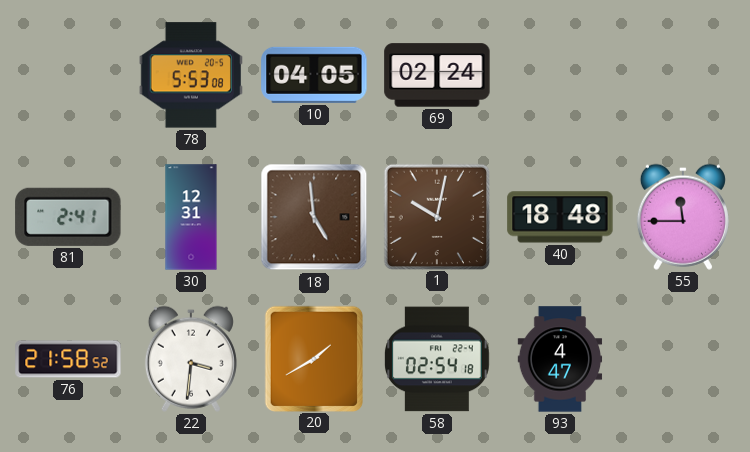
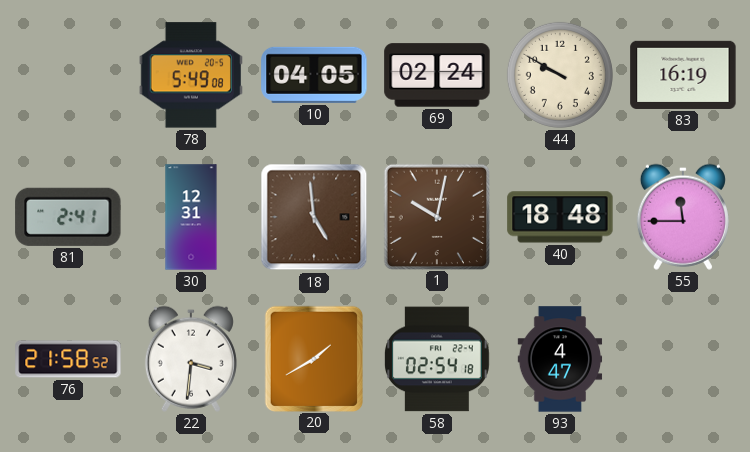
78: 5:53 -> 5:49
44: none -> 9:50
83: none -> 16:19
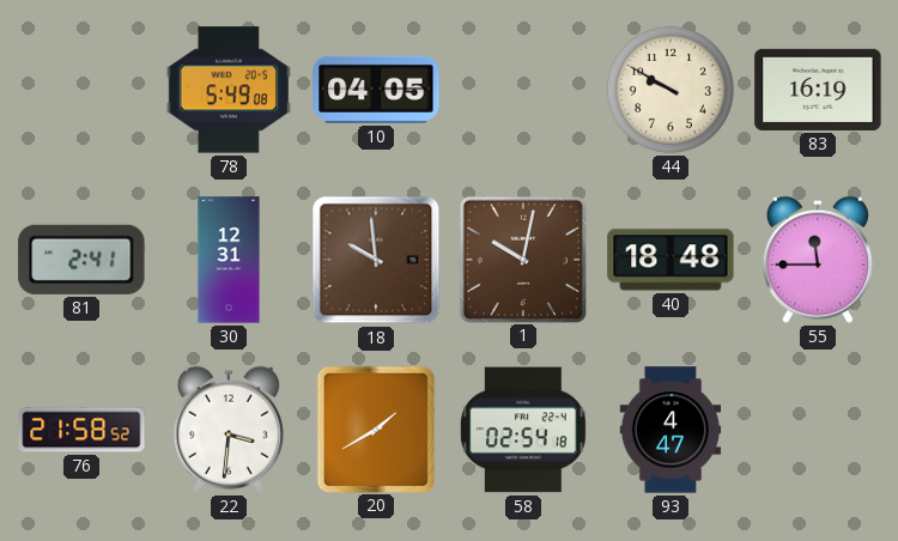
69: 02:24 -> none
18: 4:59 -> 9:59
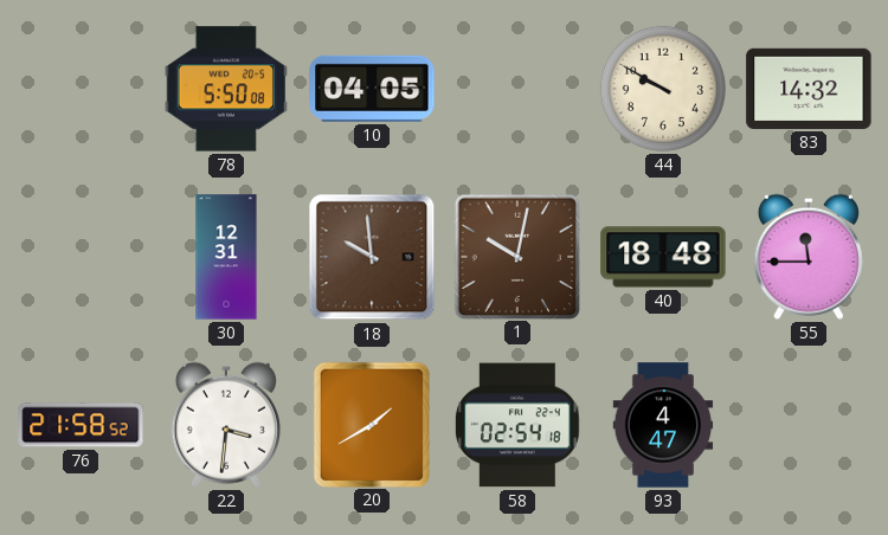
78: 5:49 -> 5:50
83: 16:19 -> 14:32
81: 2:41 -> none
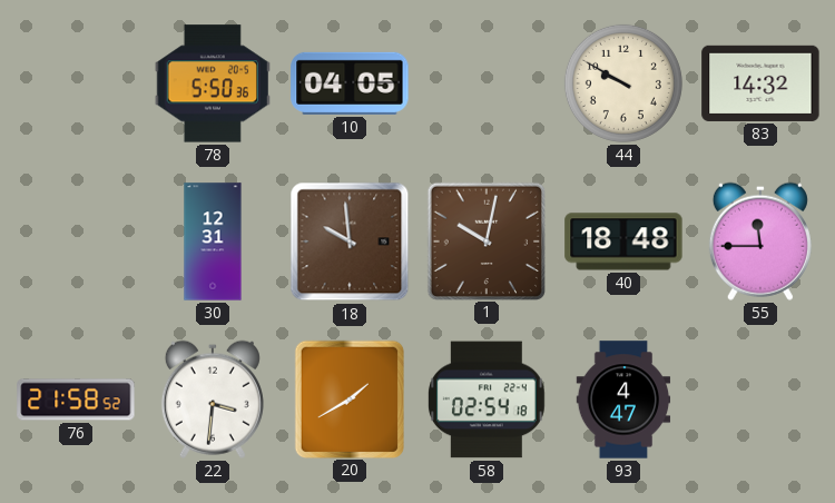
78: 5:50:08 -> 5:50:36
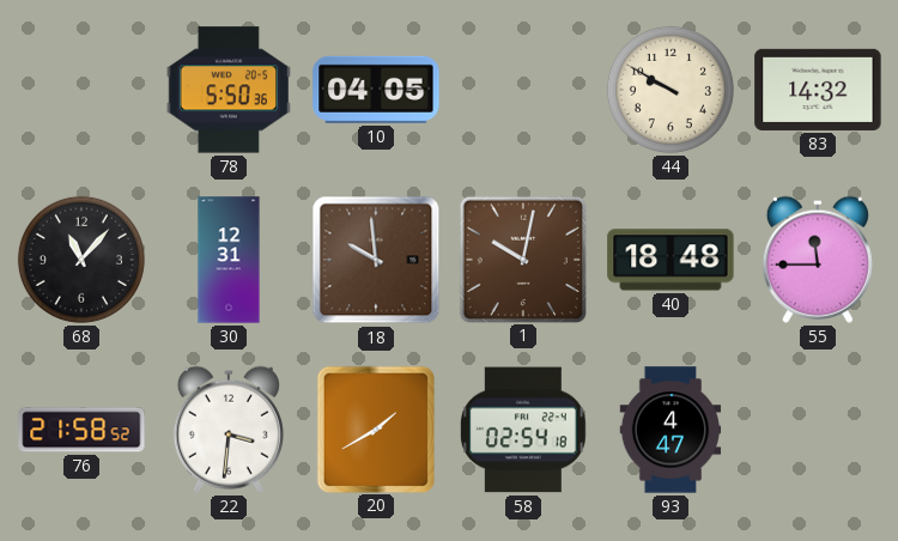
68: none -> 11:07
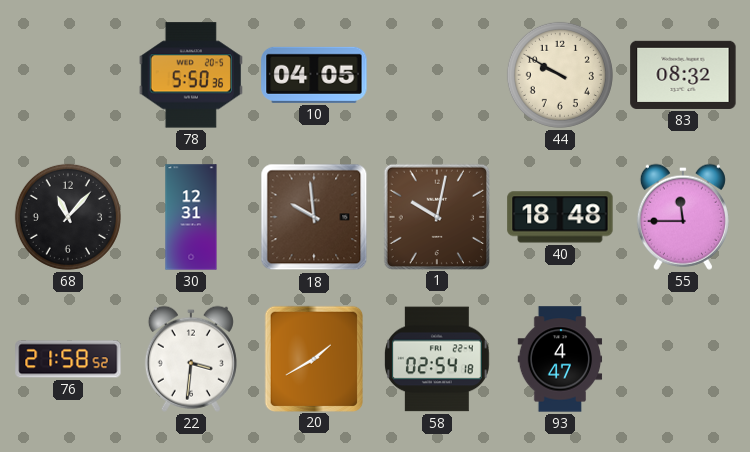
83: 14:32 -> 08:32
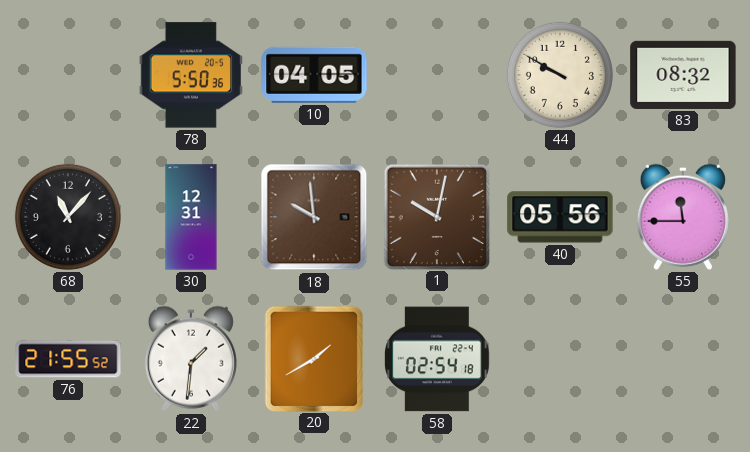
40: 18:48 -> 05:56
76: 21:58 -> 21:55
22: 3:31 -> 1:31
93: 4:47 -> none
